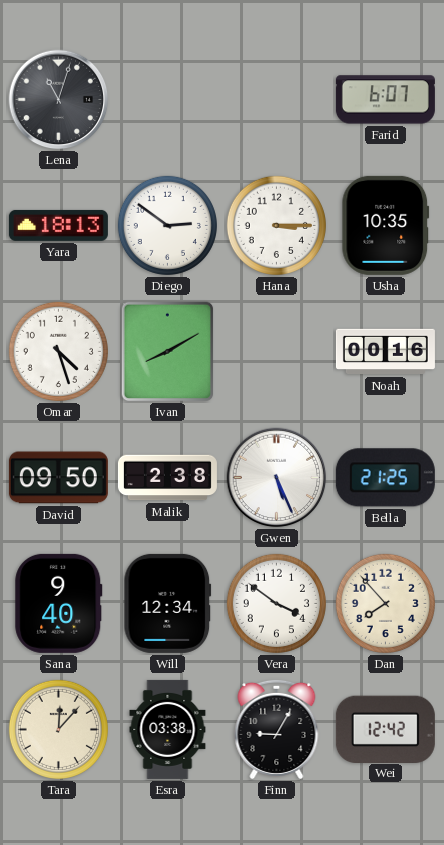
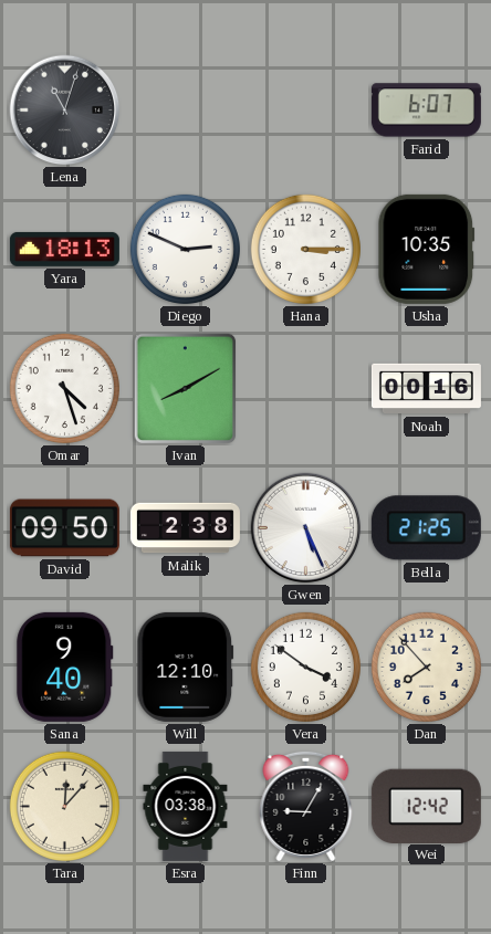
Diego: 2:51 -> 2:49
Will: 12:34 -> 12:10
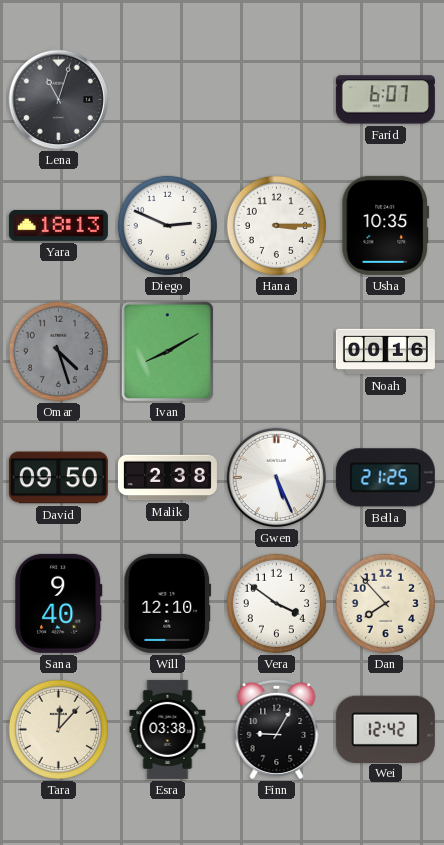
Omar dial: white -> grey
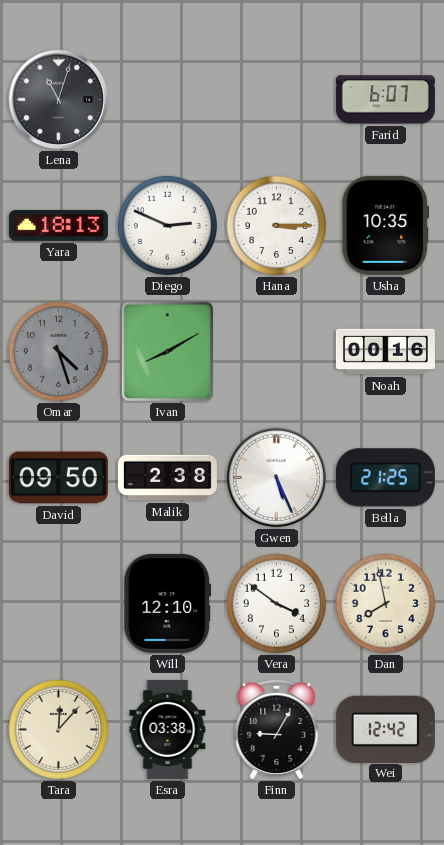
Sana: 9:40 -> none
Dan: 7:53 -> 7:58
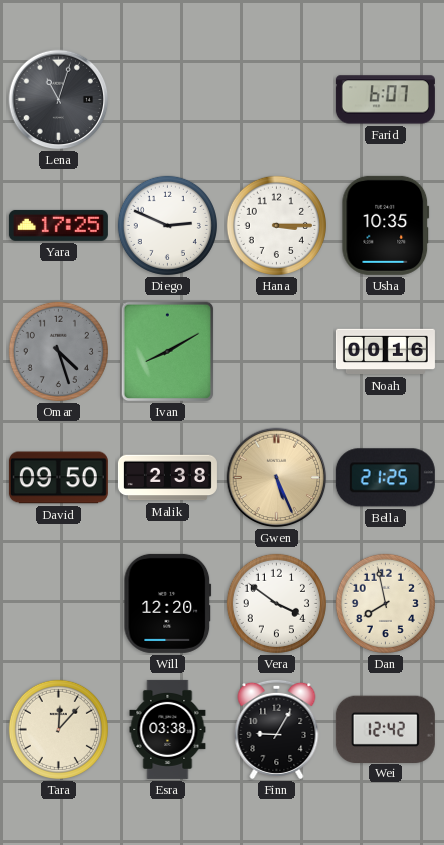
Yara: 18:13 -> 17:25
Gwen dial: white -> champagne
Will: 12:10 -> 12:20
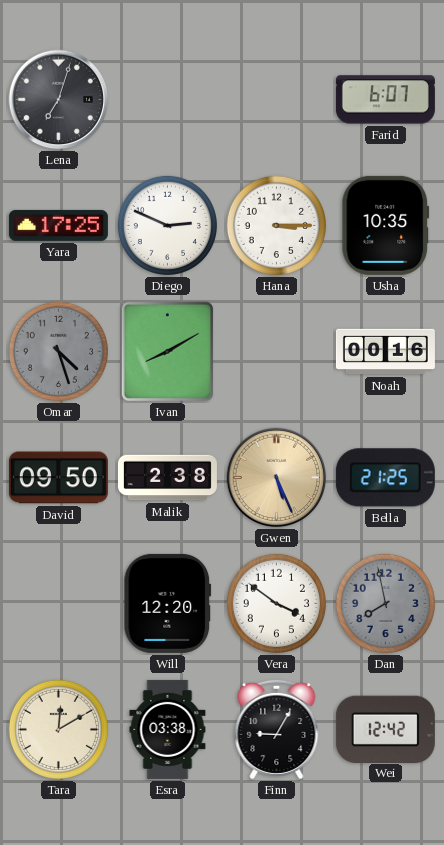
Lena: 11:03 -> 7:03
Dan dial: cream -> grey
Tara: 12:07 -> 12:10
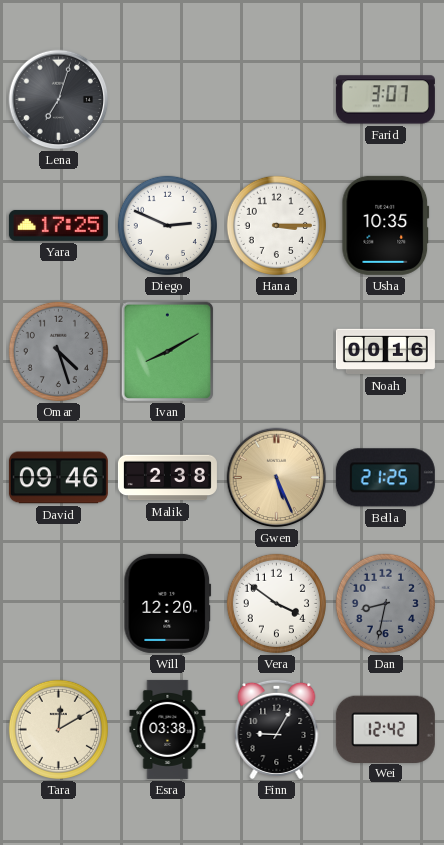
Farid: 6:07 -> 3:07
David: 09:50 -> 09:46
Dan: 7:58 -> 8:32
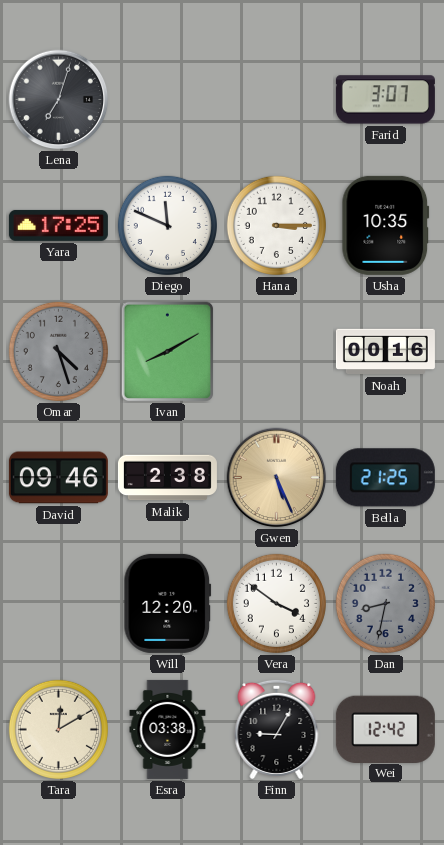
Diego: 2:49 -> 11:49
